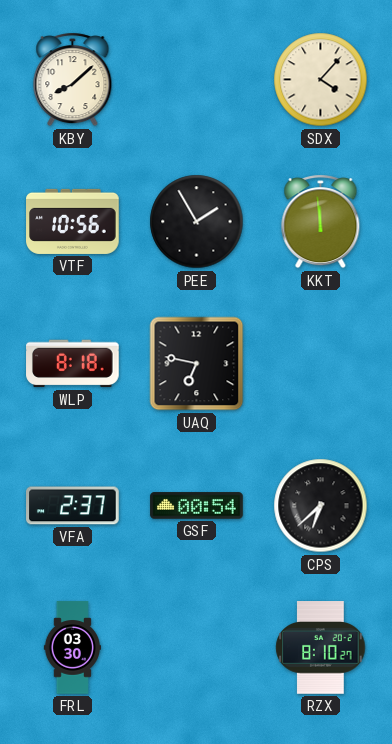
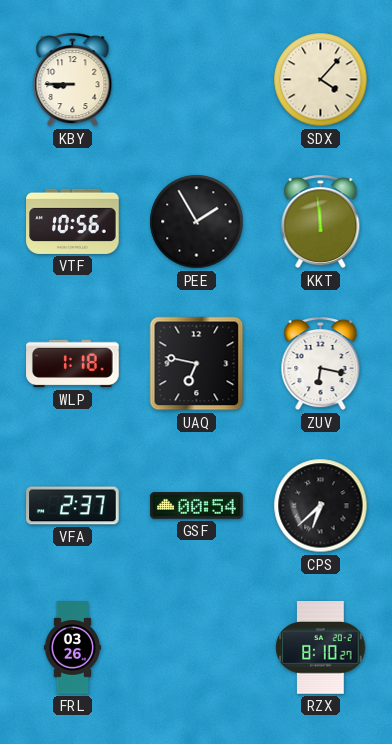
KBY: 8:08 -> 8:45
WLP: 8:18 -> 1:18
ZUV: none -> 6:17
FRL: 03:30 -> 03:26
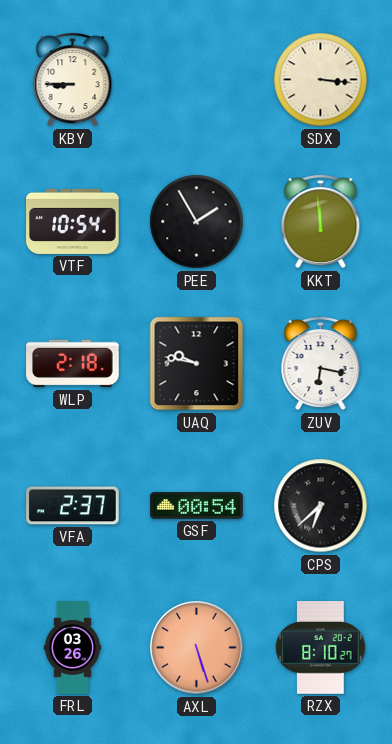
SDX: 4:07 -> 3:16
VTF: 10:56 -> 10:54
WLP: 1:18 -> 2:18
UAQ: 6:47 -> 9:47
AXL: none -> 5:27
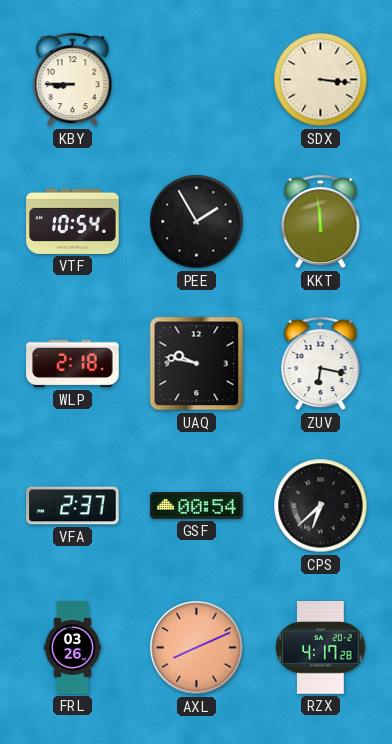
AXL: 5:27 -> 8:11
RZX: 8:10 -> 4:17
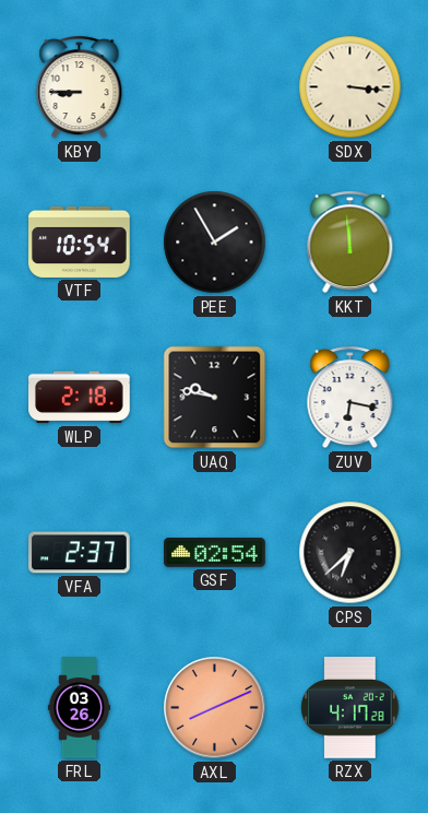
GSF: 00:54 -> 02:54
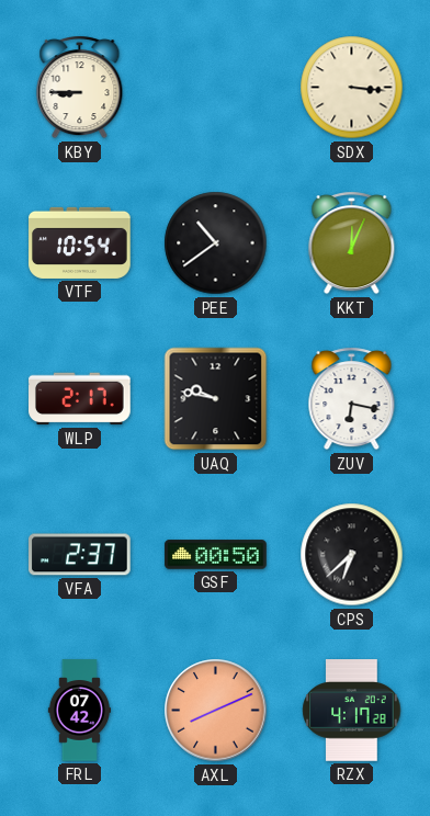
PEE: 1:55 -> 10:39
KKT: 11:59 -> 12:04
WLP: 2:18 -> 2:17
GSF: 02:54 -> 00:50
FRL: 03:26 -> 07:42
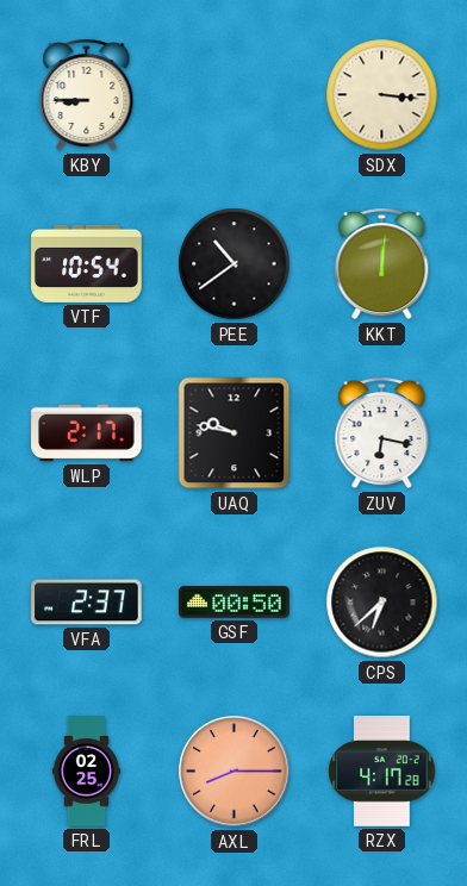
KKT: 12:04 -> 12:01
FRL: 07:42 -> 02:25
AXL: 8:11 -> 8:15
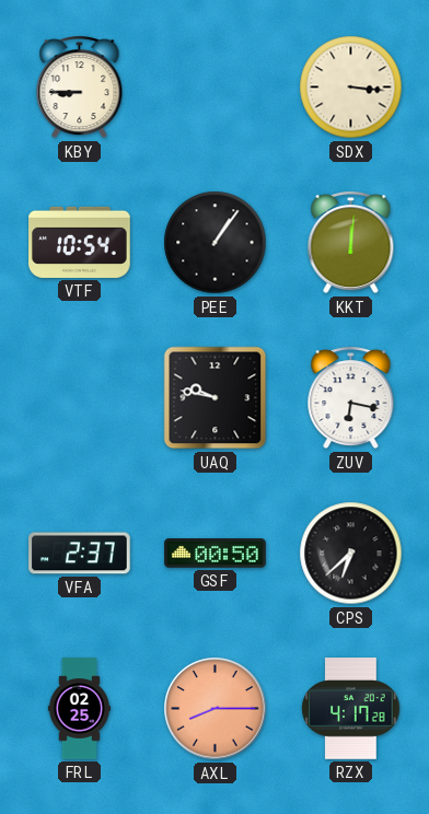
PEE: 10:39 -> 1:06
WLP: 2:17 -> none
